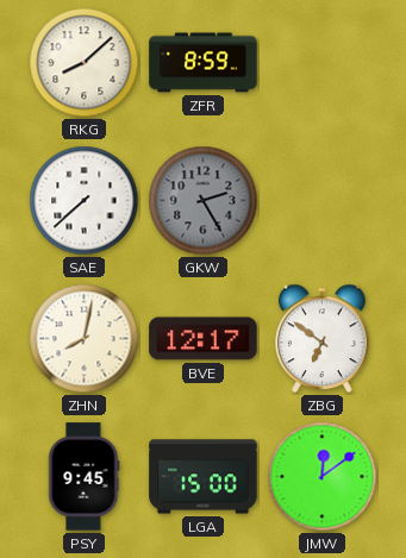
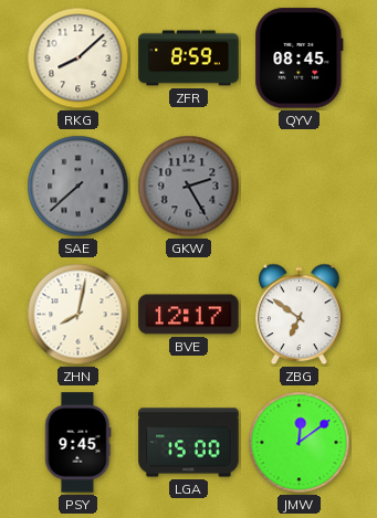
QYV: none -> 08:45
SAE dial: white -> grey
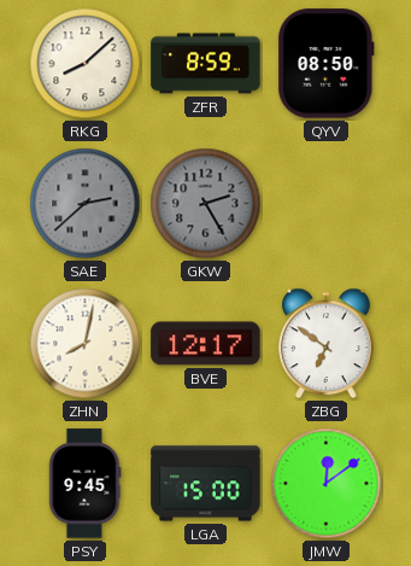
QYV: 08:45 -> 08:50
SAE: 7:38 -> 2:38
